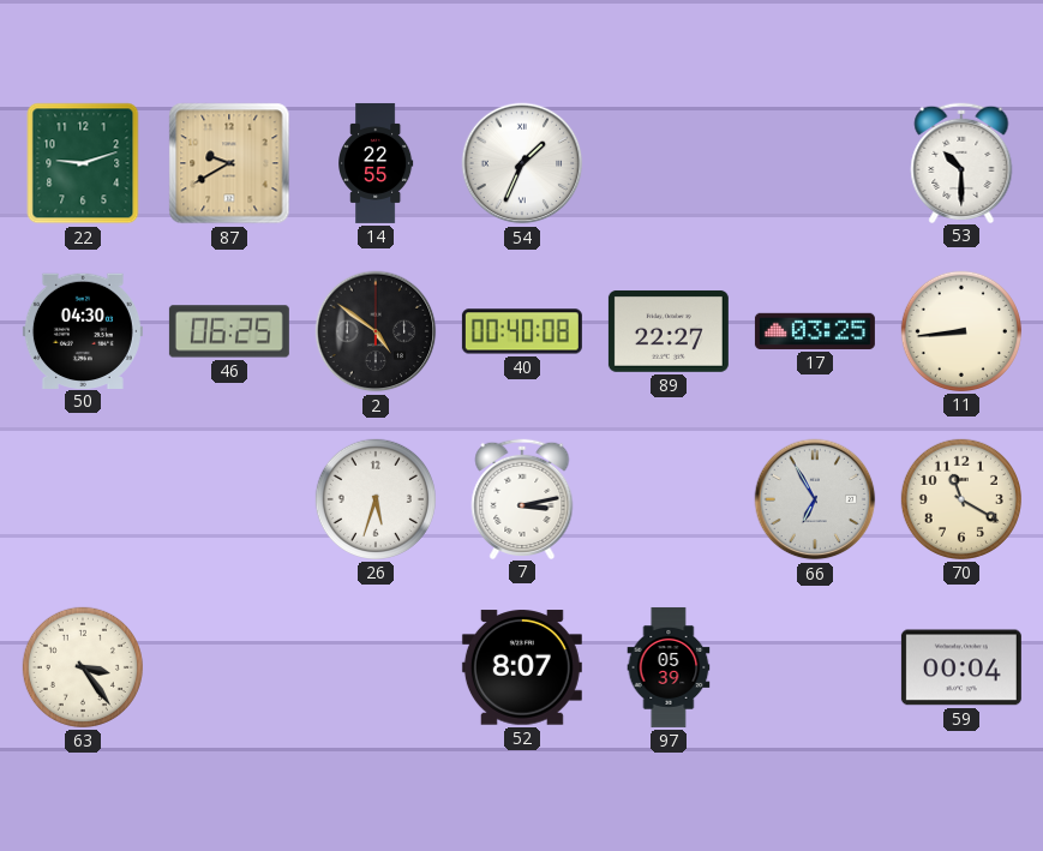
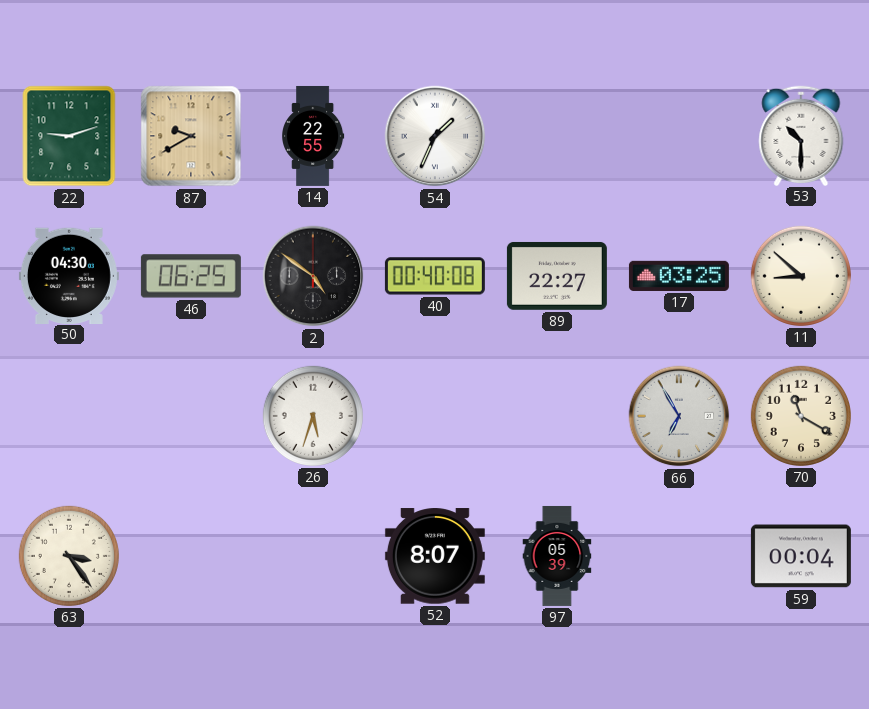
11: 8:44 -> 8:52
7: 3:13 -> none
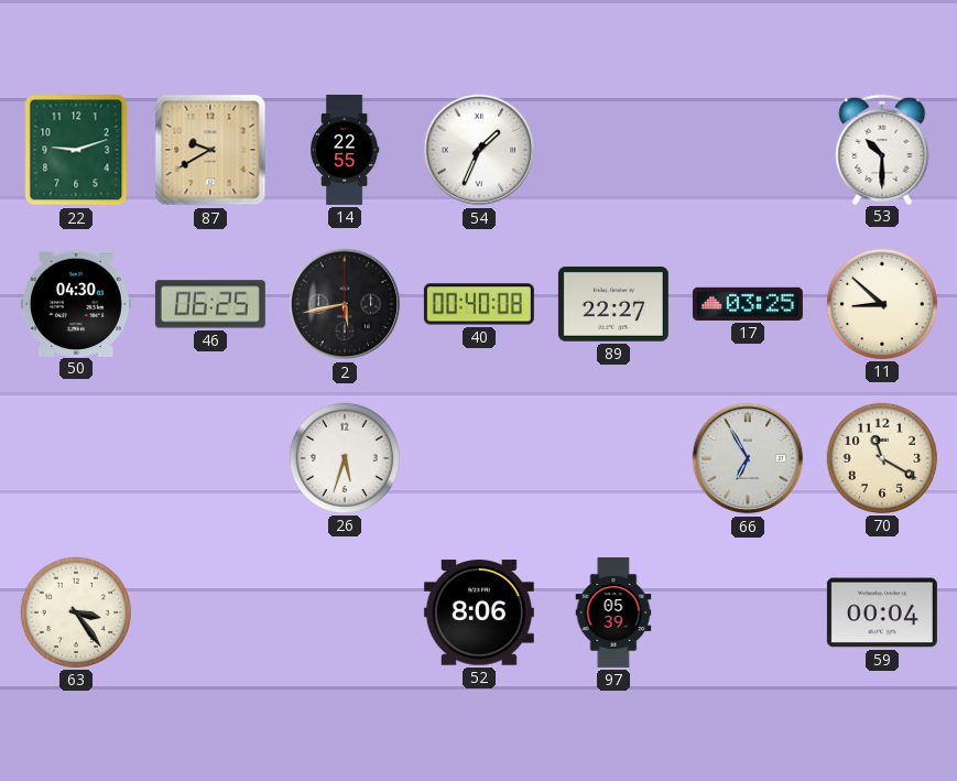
2: 4:51 -> 5:43
52: 8:07 -> 8:06
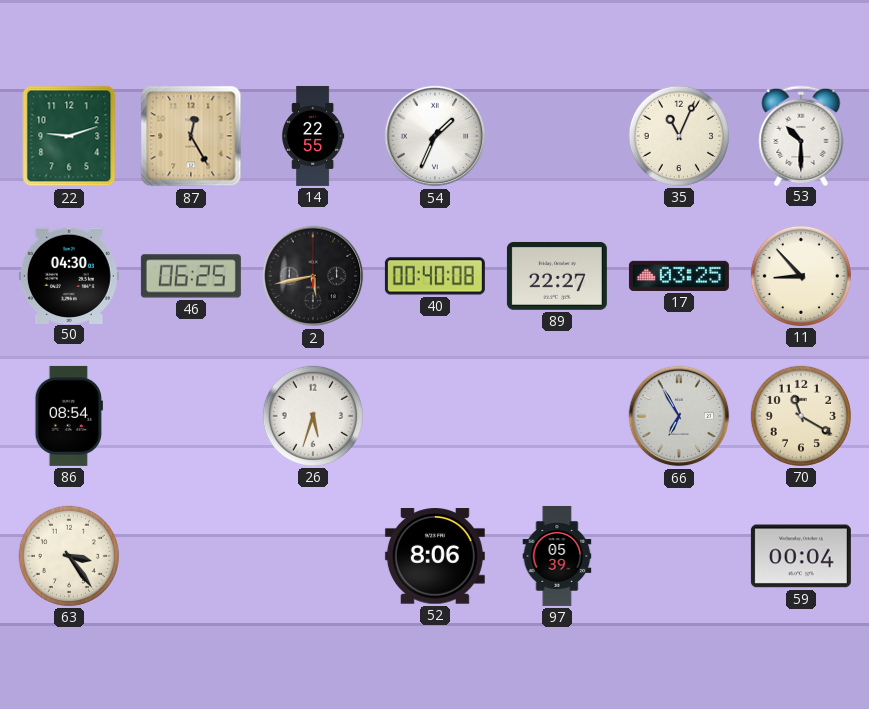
87: 9:40 -> 12:25
35: none -> 11:04
11: 8:52 -> 8:53
86: none -> 08:54
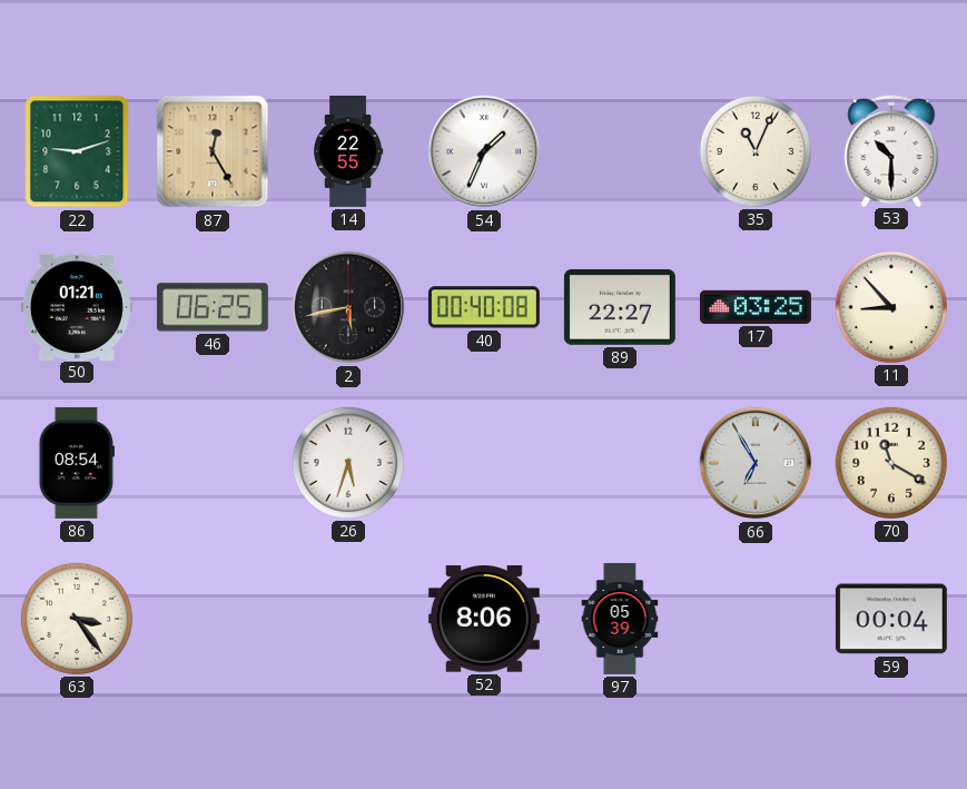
50: 04:30 -> 01:21
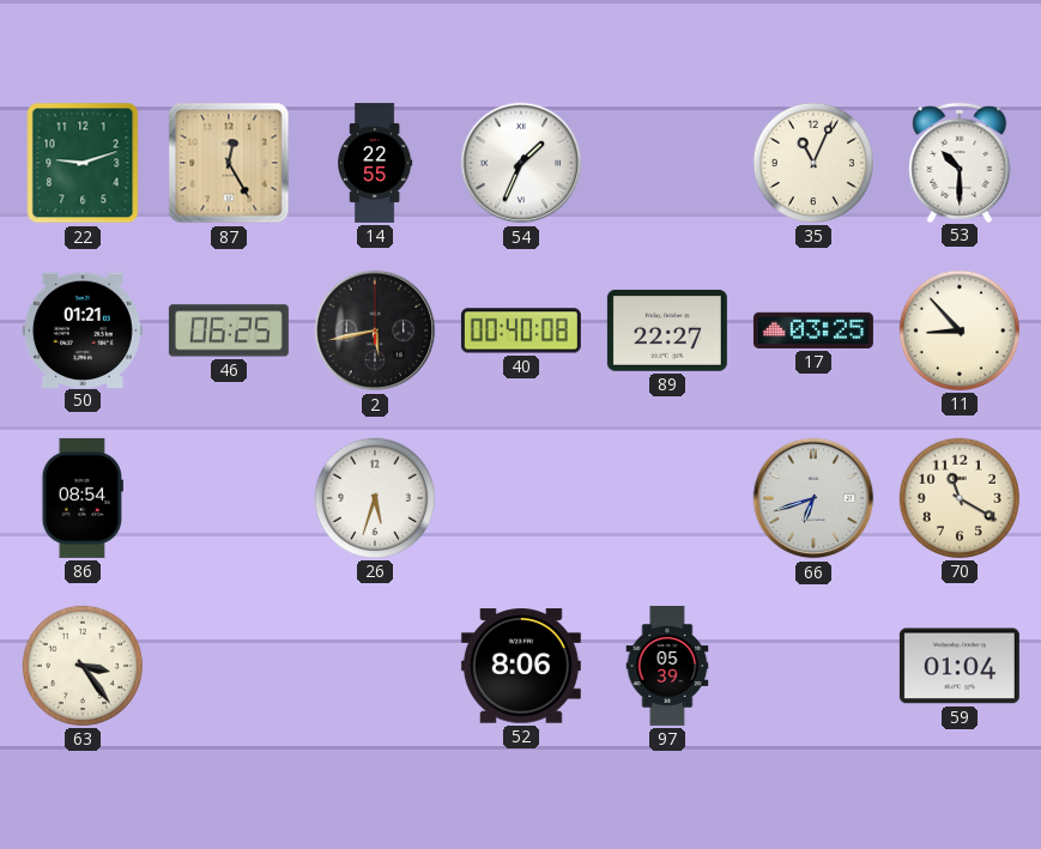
66: 6:55 -> 6:42
59: 00:04 -> 01:04
